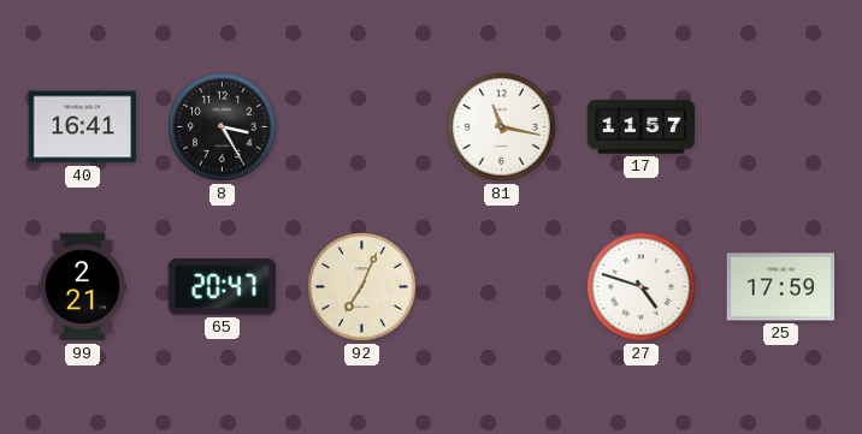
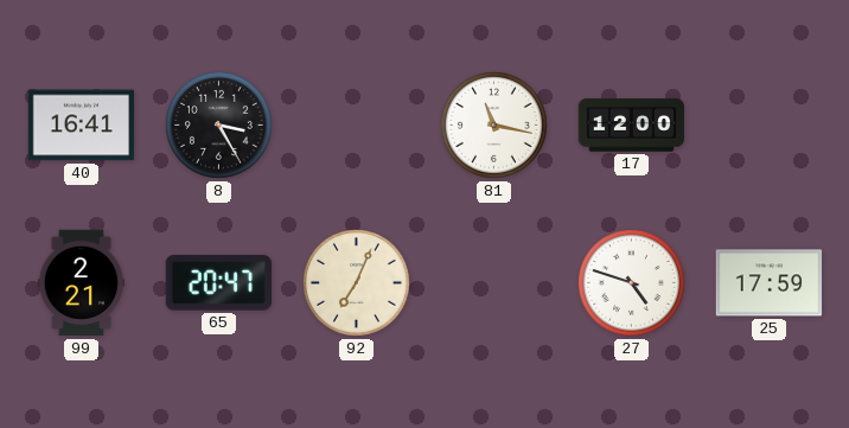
17: 11:57 -> 12:00
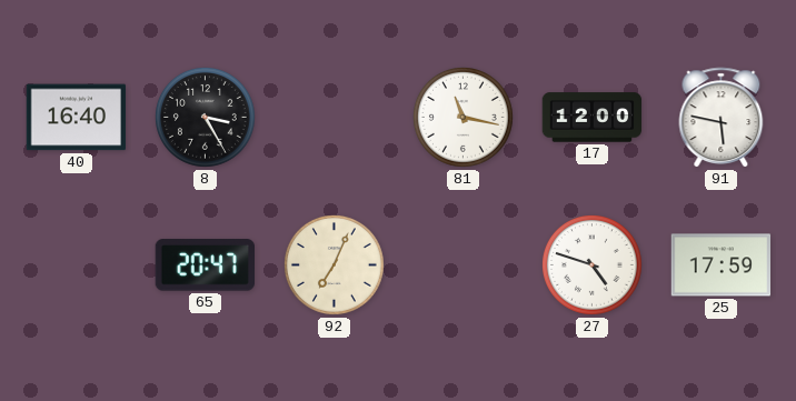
40: 16:41 -> 16:40
91: none -> 5:47
99: 2:21 -> none
